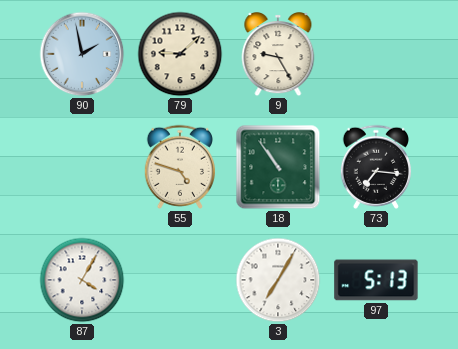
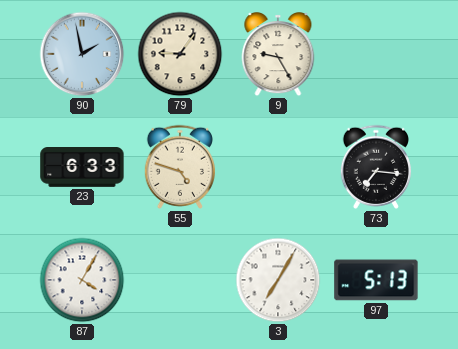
79: 9:08 -> 9:06
23: none -> 6:33
18: 10:54 -> none
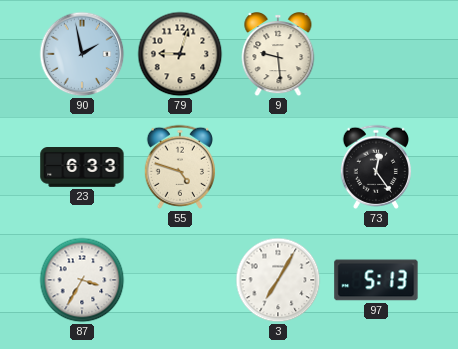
79: 9:06 -> 9:03
9: 9:25 -> 9:29
73: 7:16 -> 12:24
87: 4:05 -> 3:35
